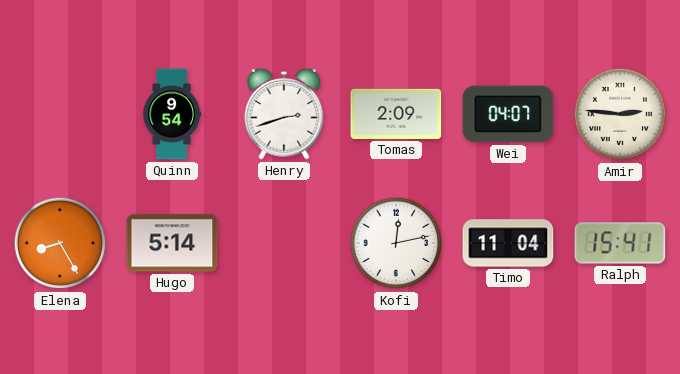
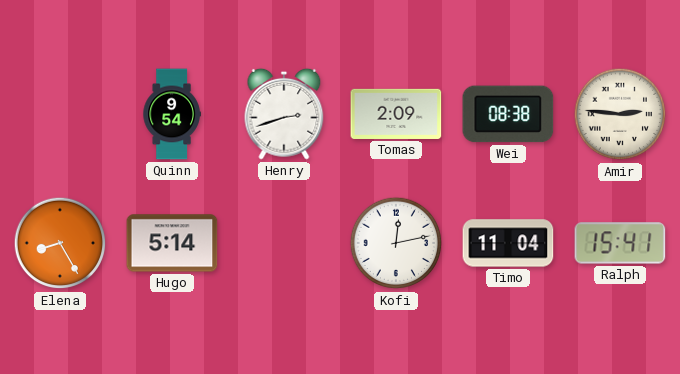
Wei: 04:07 -> 08:38
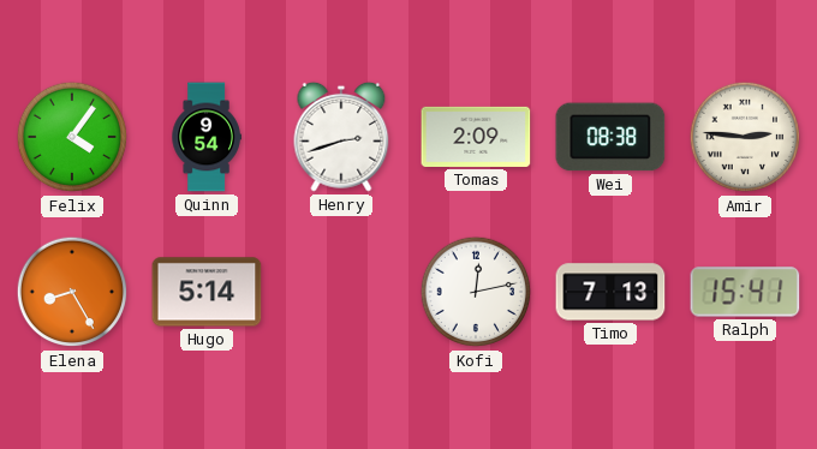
Felix: none -> 4:06
Timo: 11:04 -> 7:13
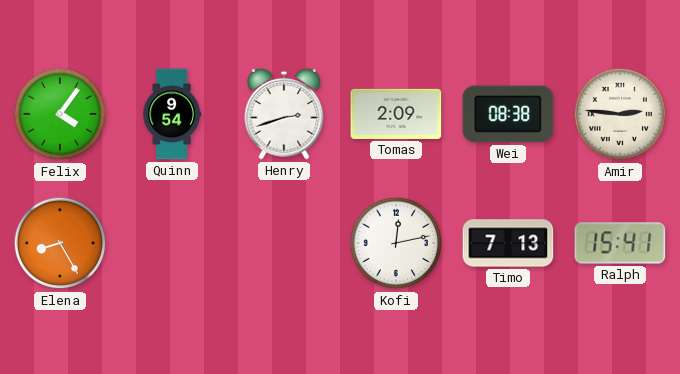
Hugo: 5:14 -> none
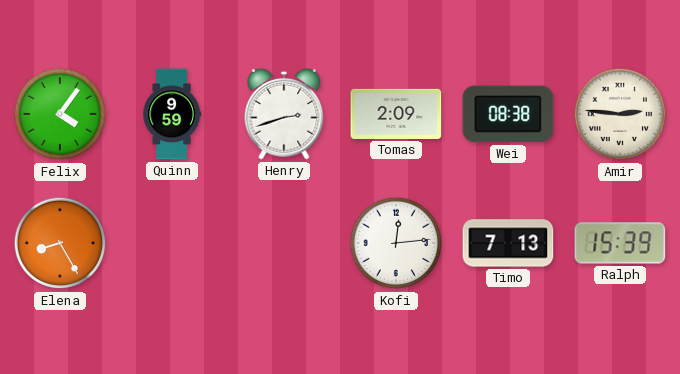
Quinn: 9:54 -> 9:59
Kofi: 12:13 -> 12:14
Ralph: 15:41 -> 15:39
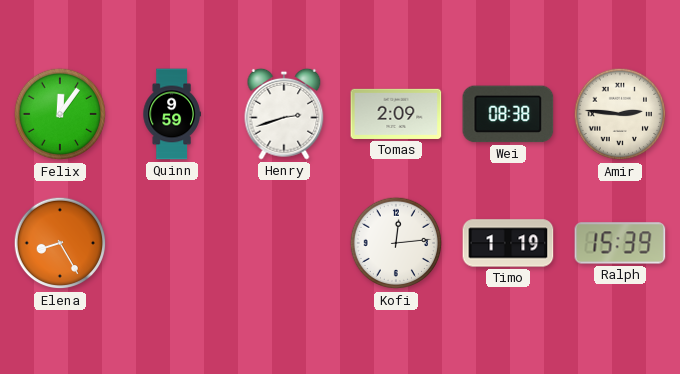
Felix: 4:06 -> 12:06
Timo: 7:13 -> 1:19
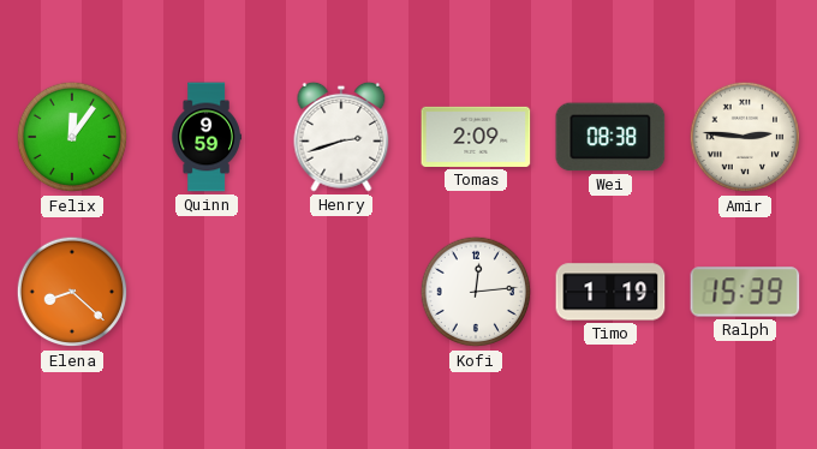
Elena: 8:25 -> 8:22
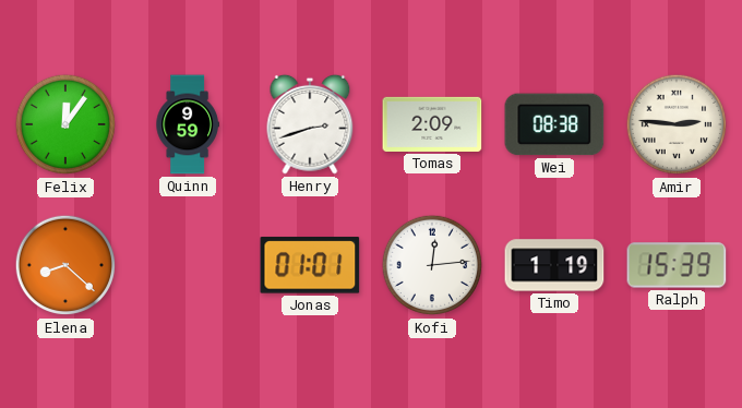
Jonas: none -> 01:01
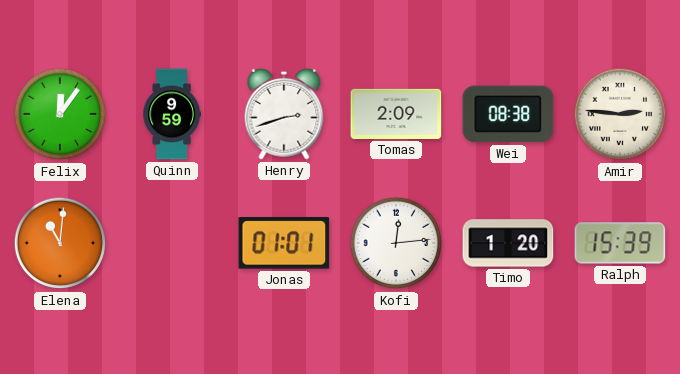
Elena: 8:22 -> 11:01
Timo: 1:19 -> 1:20
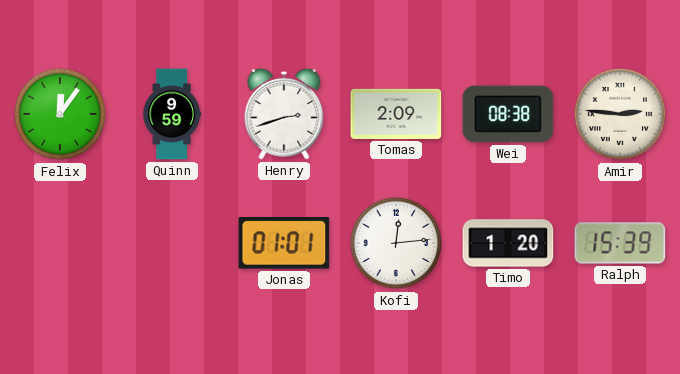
Elena: 11:01 -> none
